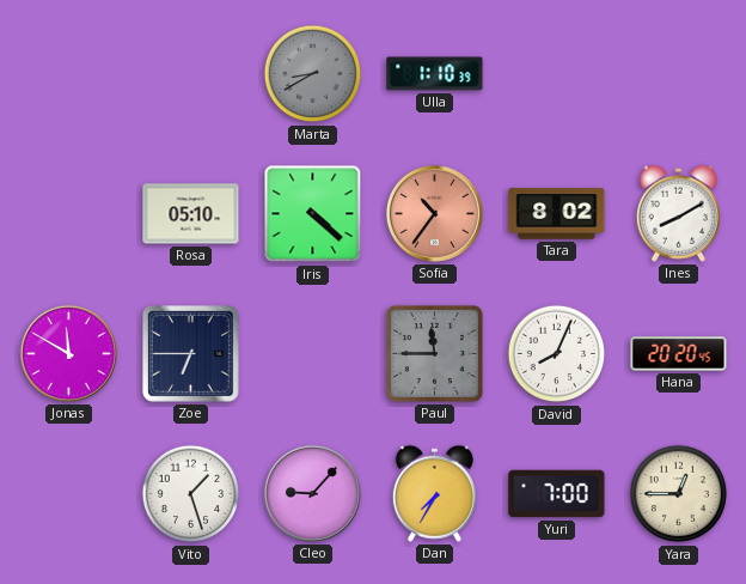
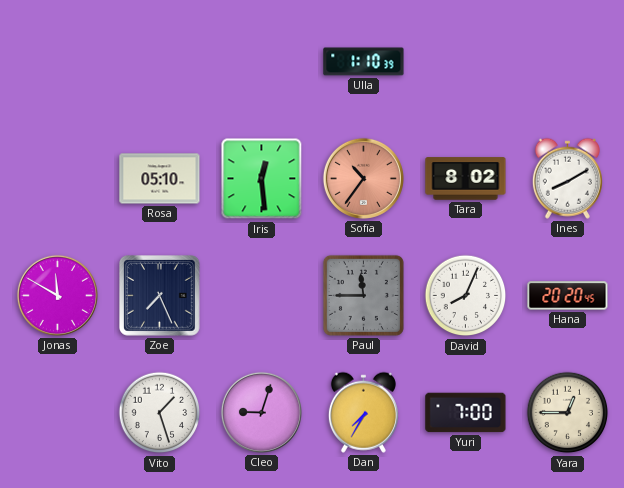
Marta: 8:40 -> none
Iris: 4:22 -> 12:29
Zoe: 6:45 -> 7:26
Cleo: 9:07 -> 9:03
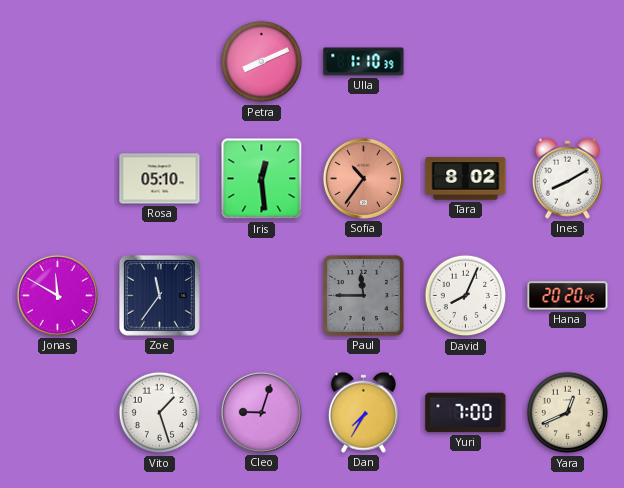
Petra: none -> 8:11
Zoe: 7:26 -> 11:36
Yara: 12:45 -> 12:41
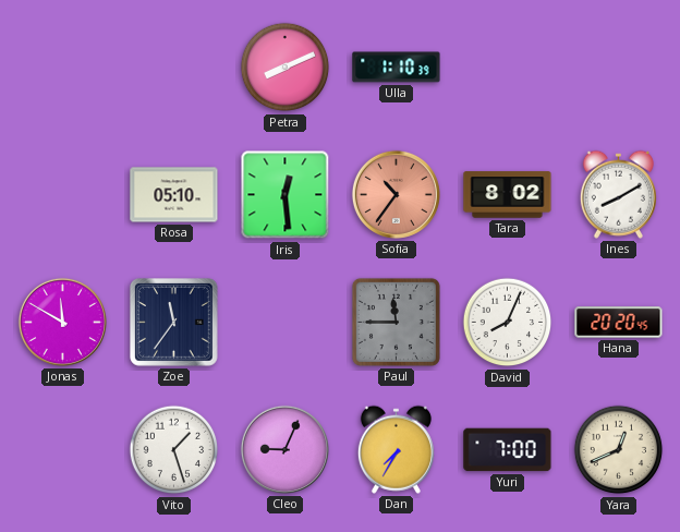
Cleo: 9:03 -> 9:04
